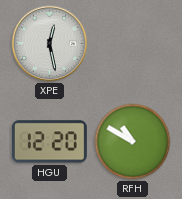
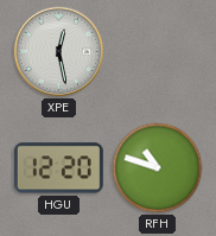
RFH: 10:50 -> 10:48
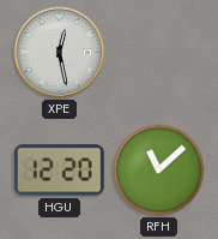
RFH: 10:48 -> 11:08
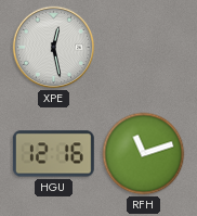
HGU: 12:20 -> 12:16
RFH: 11:08 -> 11:12
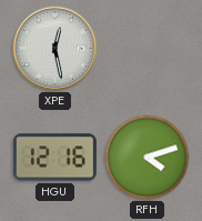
RFH: 11:12 -> 4:12
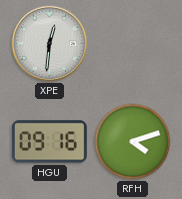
XPE: 12:28 -> 12:31
HGU: 12:16 -> 09:16
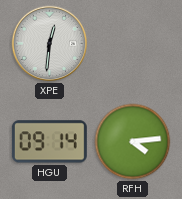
HGU: 09:16 -> 09:14
RFH: 4:12 -> 4:14
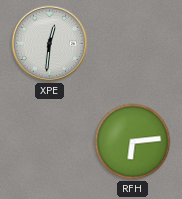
HGU: 09:14 -> none
RFH: 4:14 -> 6:14
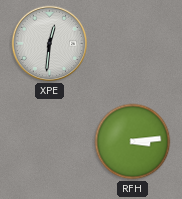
RFH: 6:14 -> 3:14
